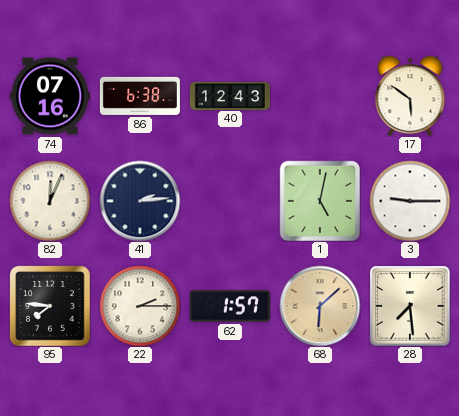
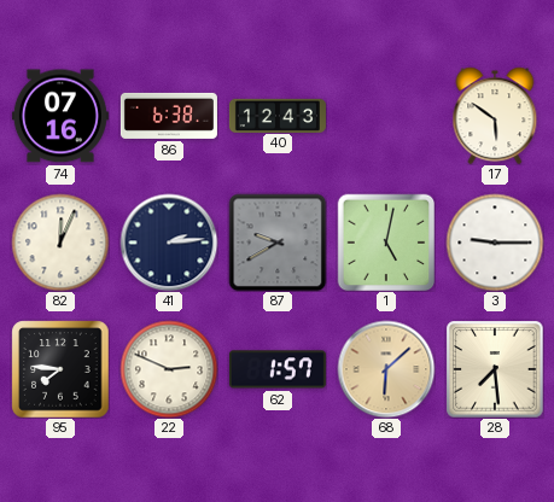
87: none -> 9:40
22: 2:15 -> 2:49
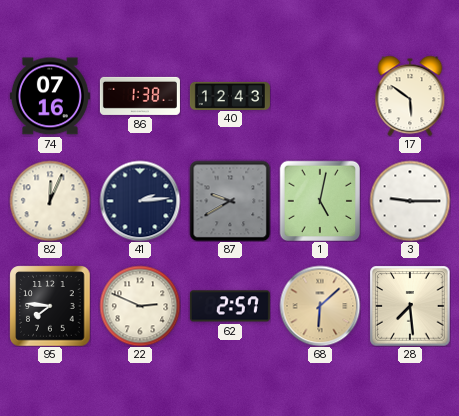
86: 6:38 -> 1:38
62: 1:57 -> 2:57
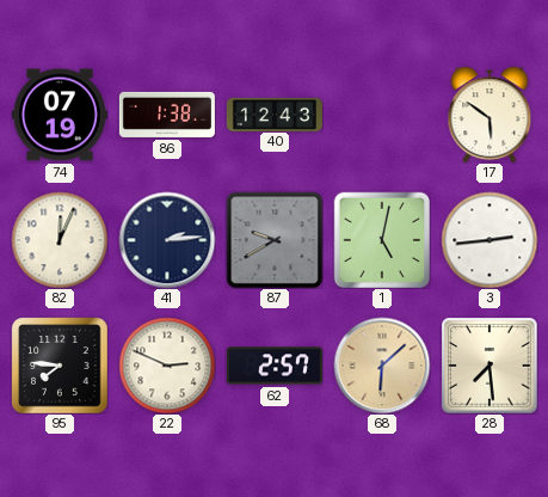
74: 07:16 -> 07:19
3: 9:15 -> 2:44
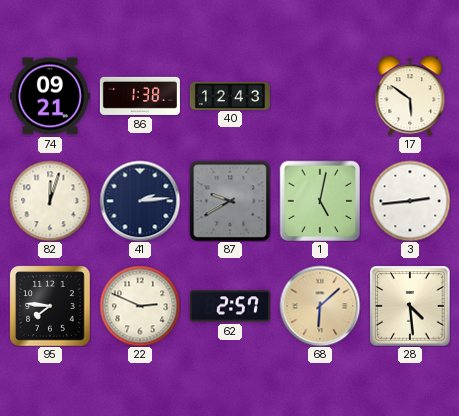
74: 07:19 -> 09:21
82: 12:04 -> 12:03
28: 7:29 -> 4:29
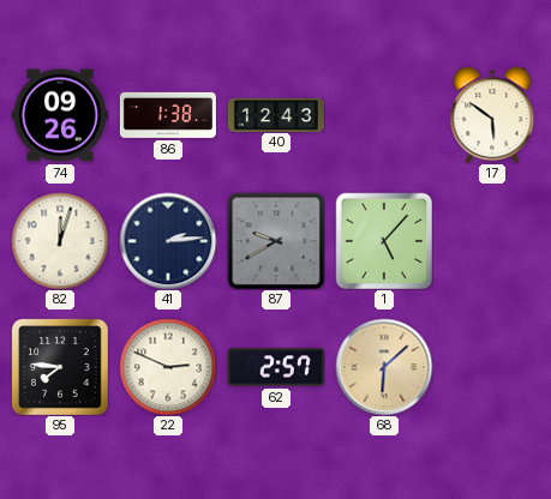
74: 09:21 -> 09:26
1: 5:02 -> 5:07
3: 2:44 -> none
28: 4:29 -> none
